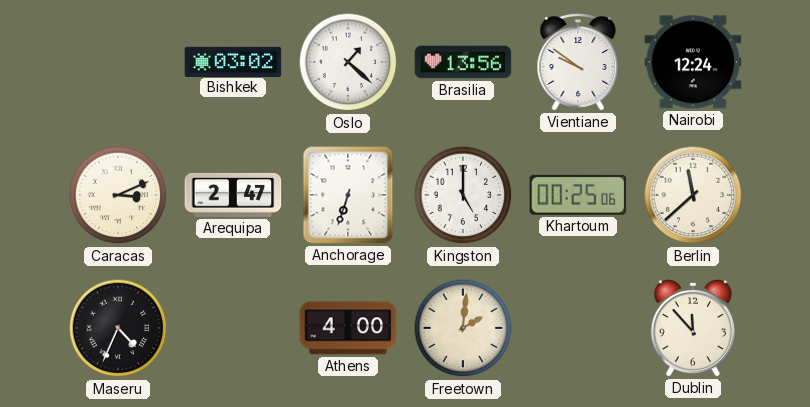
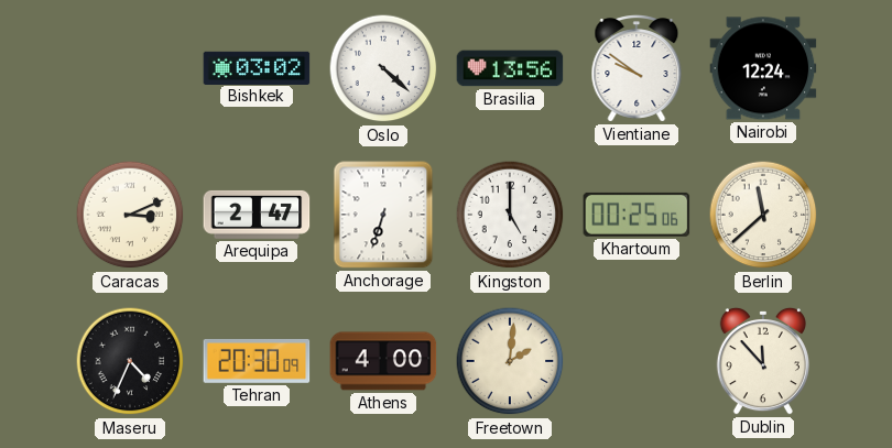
Oslo: 1:22 -> 4:22
Tehran: none -> 20:30
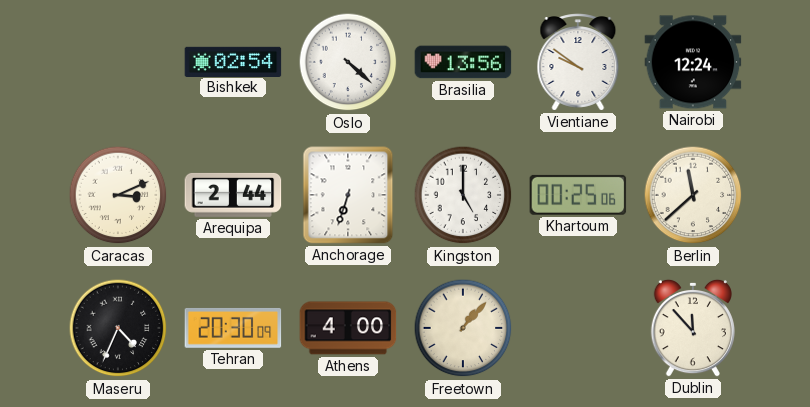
Bishkek: 03:02 -> 02:54
Arequipa: 2:47 -> 2:44
Freetown: 2:01 -> 1:07
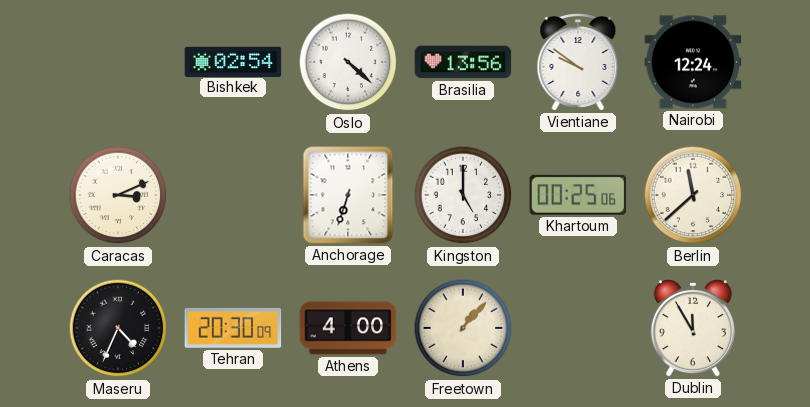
Arequipa: 2:44 -> none
Dublin: 11:53 -> 11:55
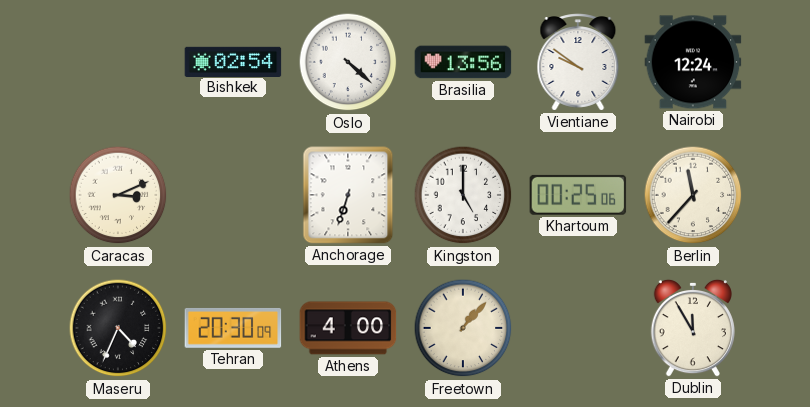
Berlin: 11:38 -> 11:37
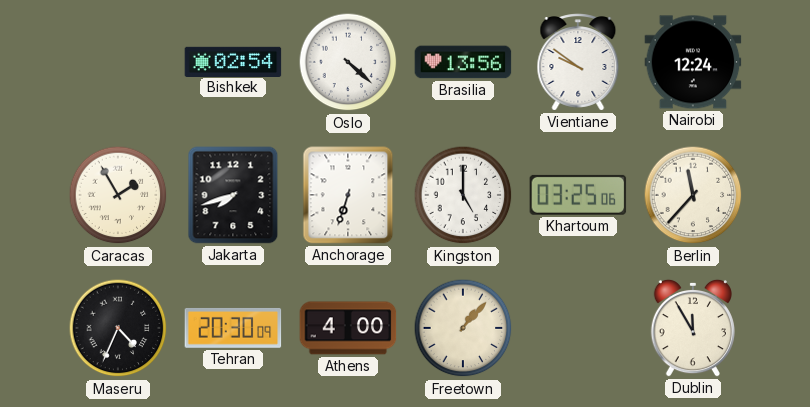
Caracas: 3:11 -> 1:55
Jakarta: none -> 7:42
Khartoum: 00:25 -> 03:25
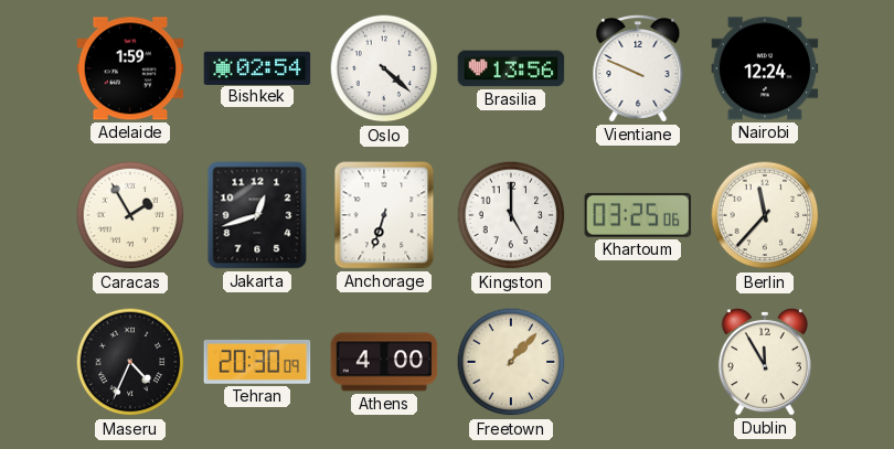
Adelaide: none -> 1:59
Vientiane: 9:51 -> 9:49
Jakarta: 7:42 -> 12:42
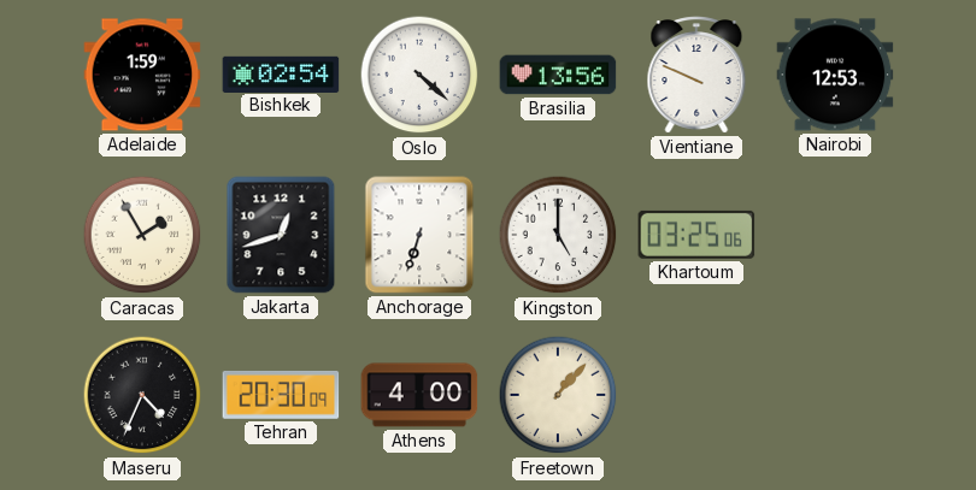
Nairobi: 12:24 -> 12:53
Berlin: 11:37 -> none
Dublin: 11:55 -> none
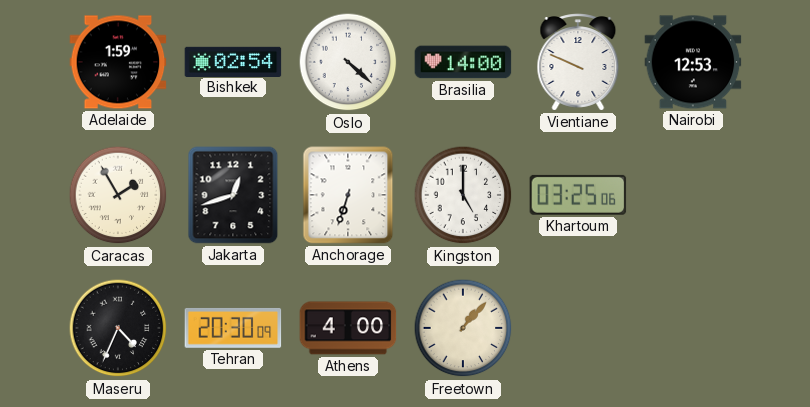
Brasilia: 13:56 -> 14:00
